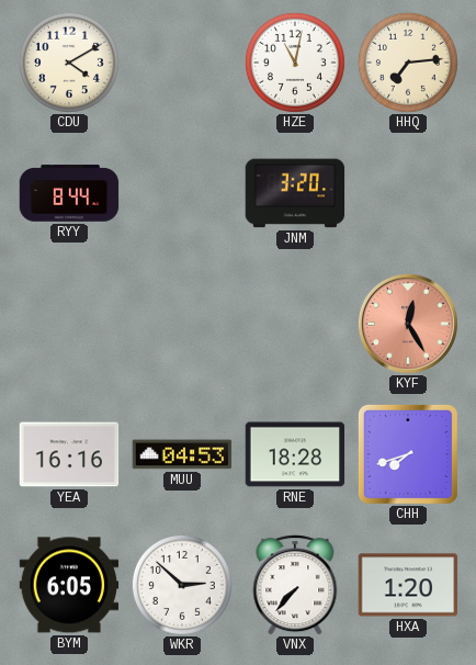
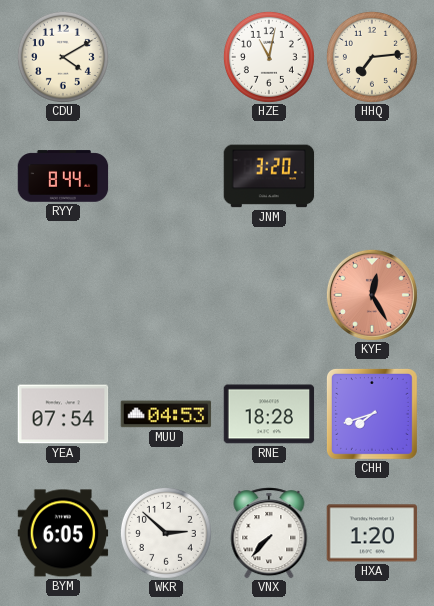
YEA: 16:16 -> 07:54
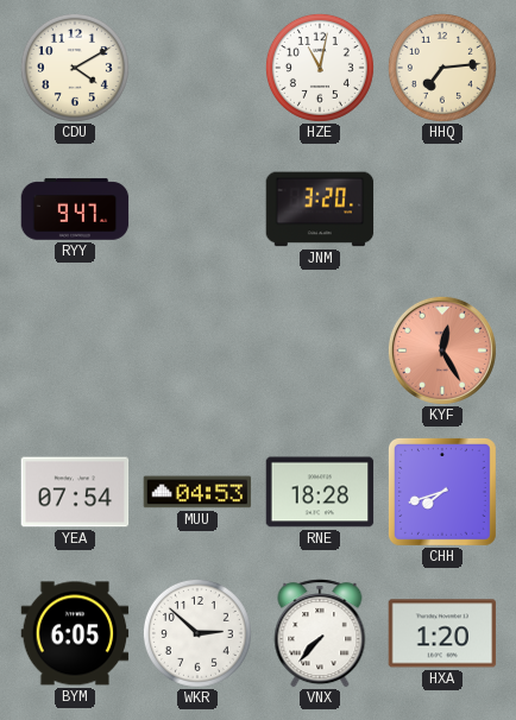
RYY: 8:44 -> 9:47
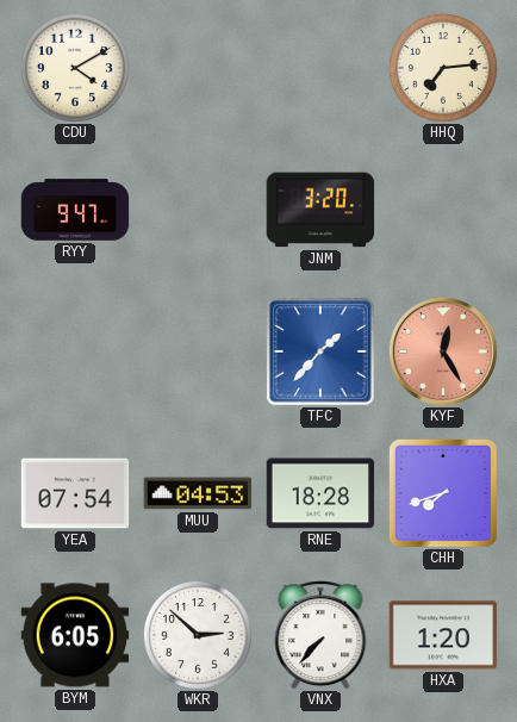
HZE: 11:02 -> none
TFC: none -> 1:37
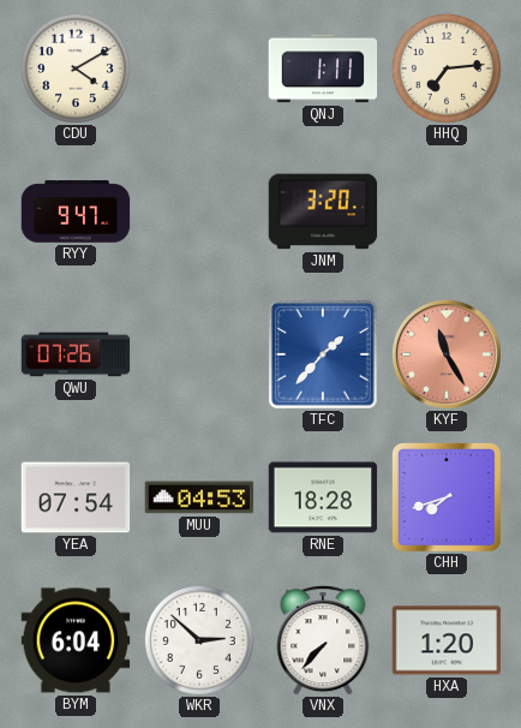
QNJ: none -> 1:11
QWU: none -> 07:26
KYF: 12:25 -> 11:25
BYM: 6:05 -> 6:04
